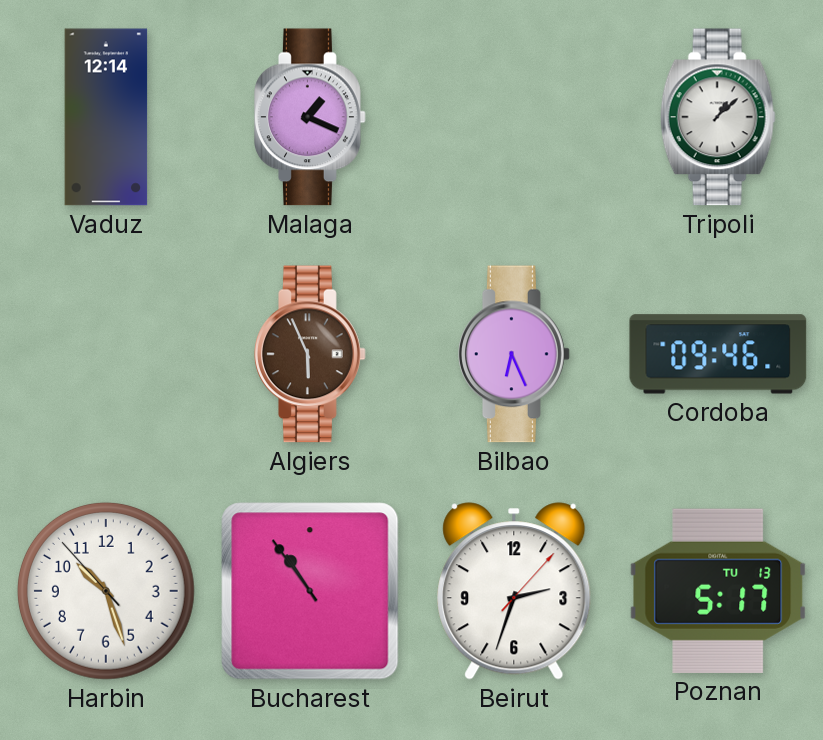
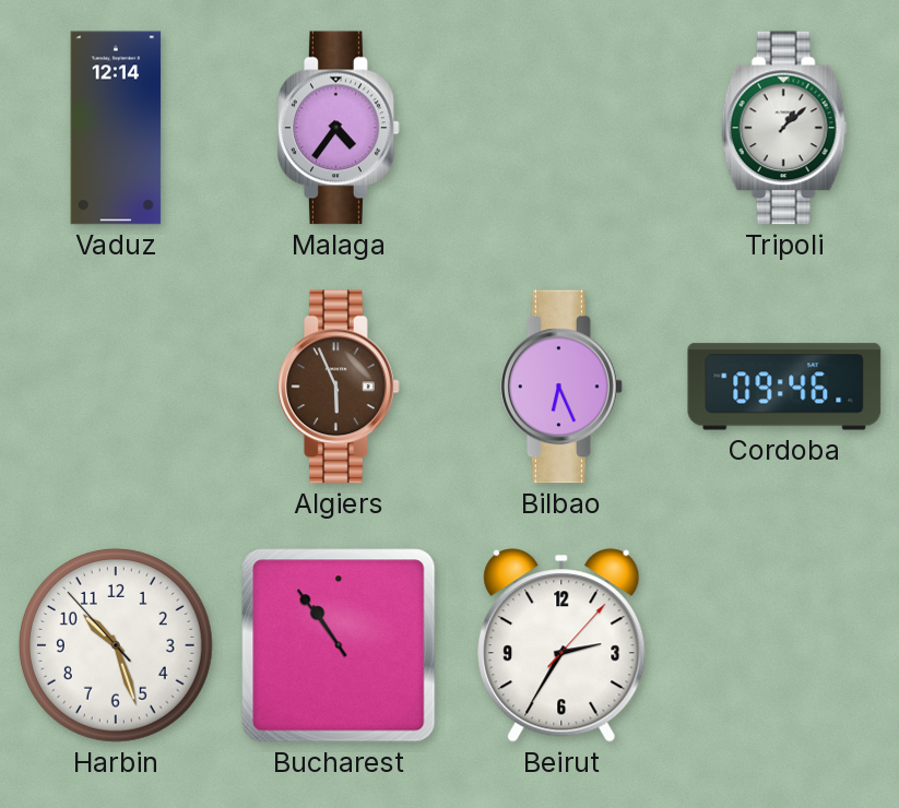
Malaga: 1:19 -> 4:36
Beirut: 2:33 -> 2:35
Poznan: 5:17 -> none
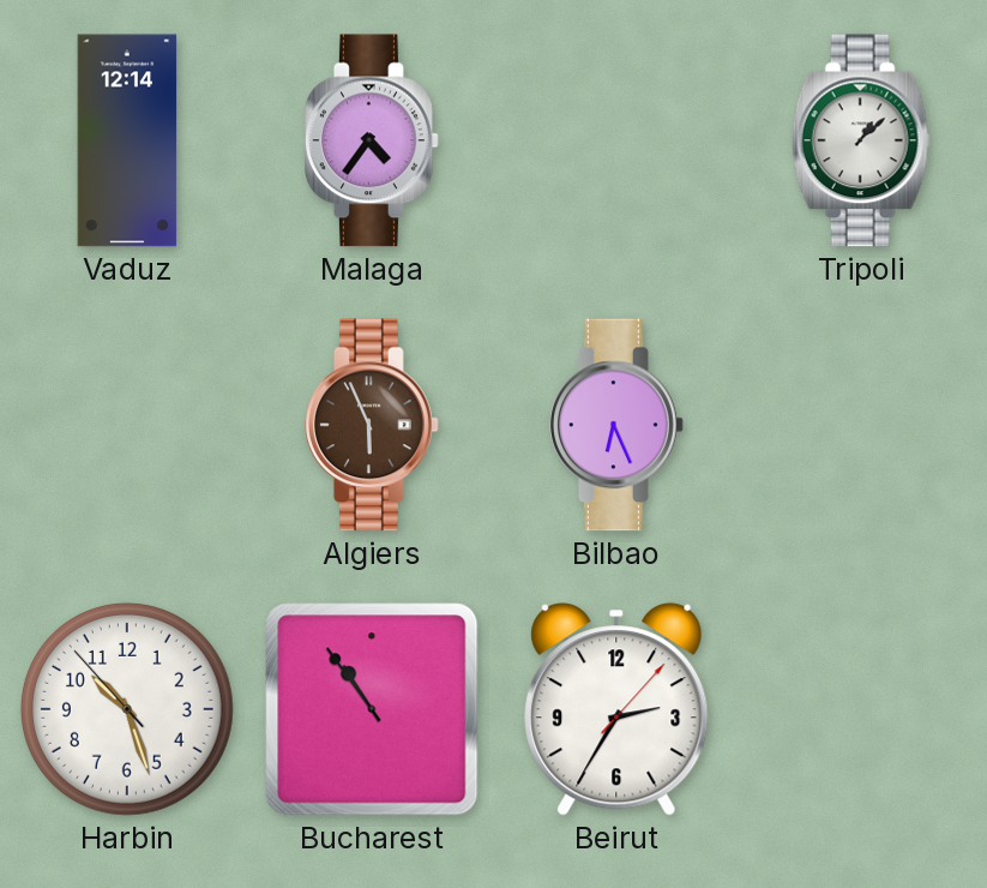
Cordoba: 09:46 -> none
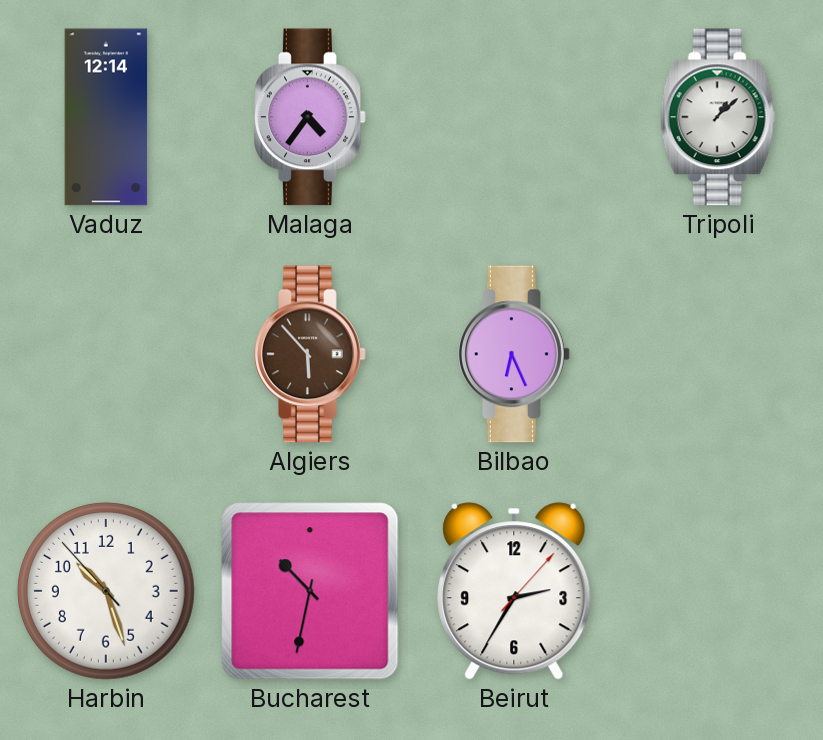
Algiers: 5:56 -> 5:53
Bucharest: 10:54 -> 10:32
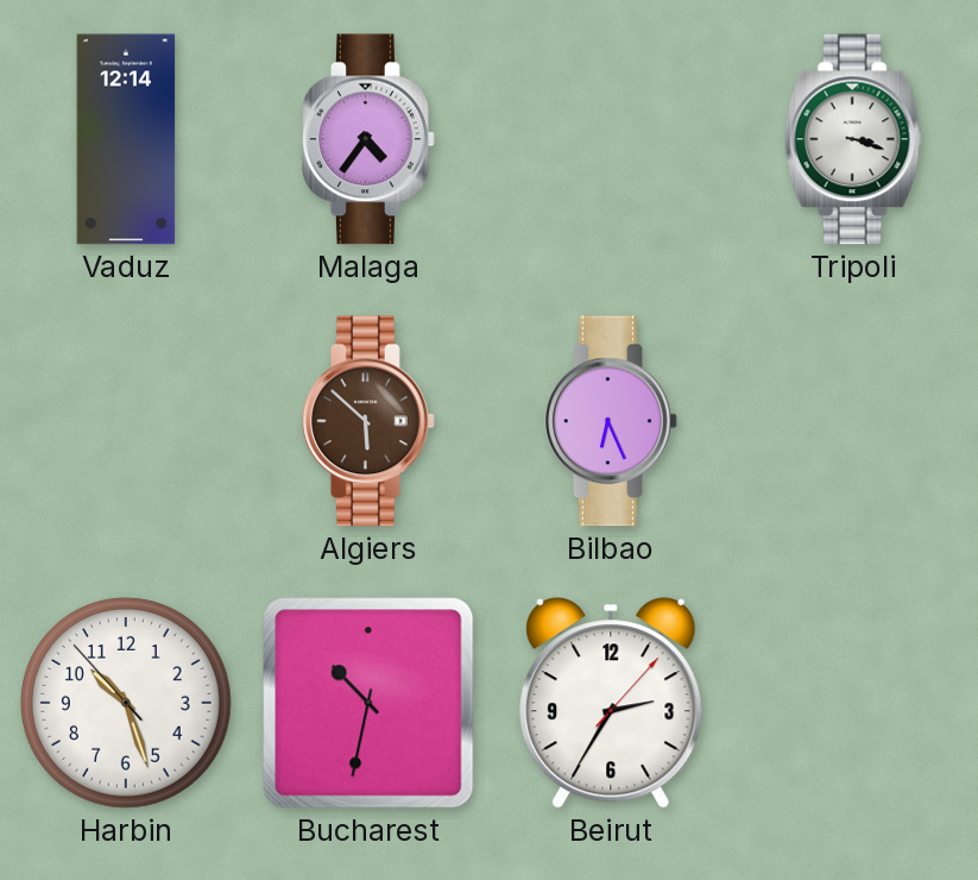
Tripoli: 1:08 -> 3:18
Algiers: 5:53 -> 5:52
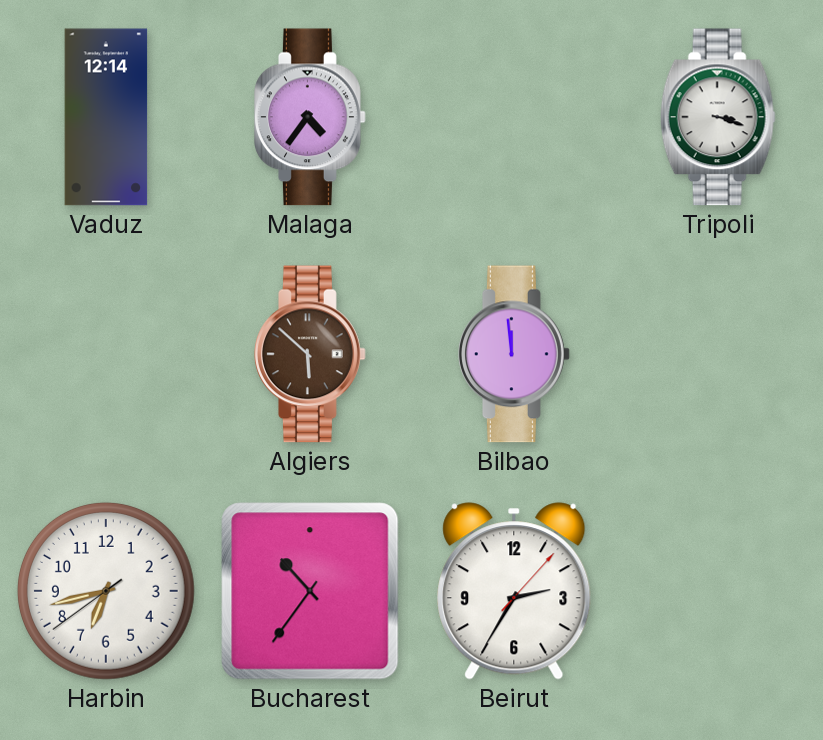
Bilbao: 6:26 -> 11:59
Harbin: 10:26 -> 6:42
Bucharest: 10:32 -> 10:36
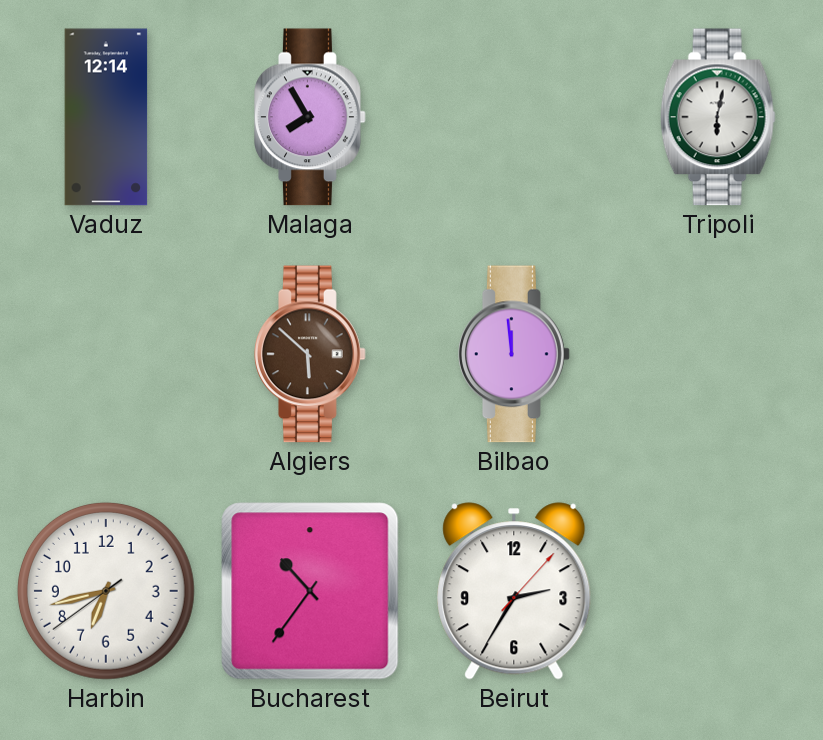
Malaga: 4:36 -> 7:55
Tripoli: 3:18 -> 6:02
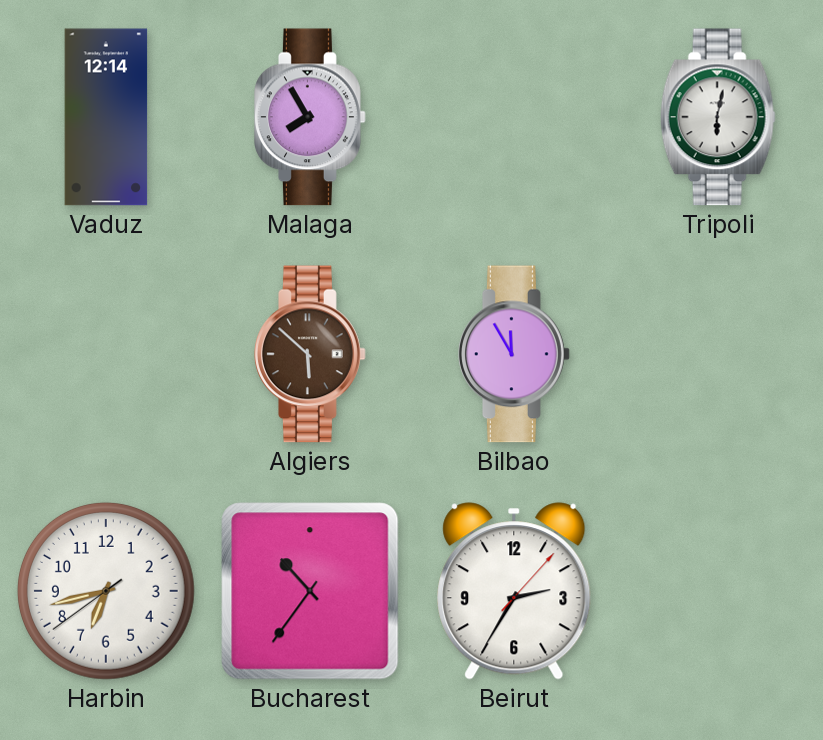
Bilbao: 11:59 -> 11:55
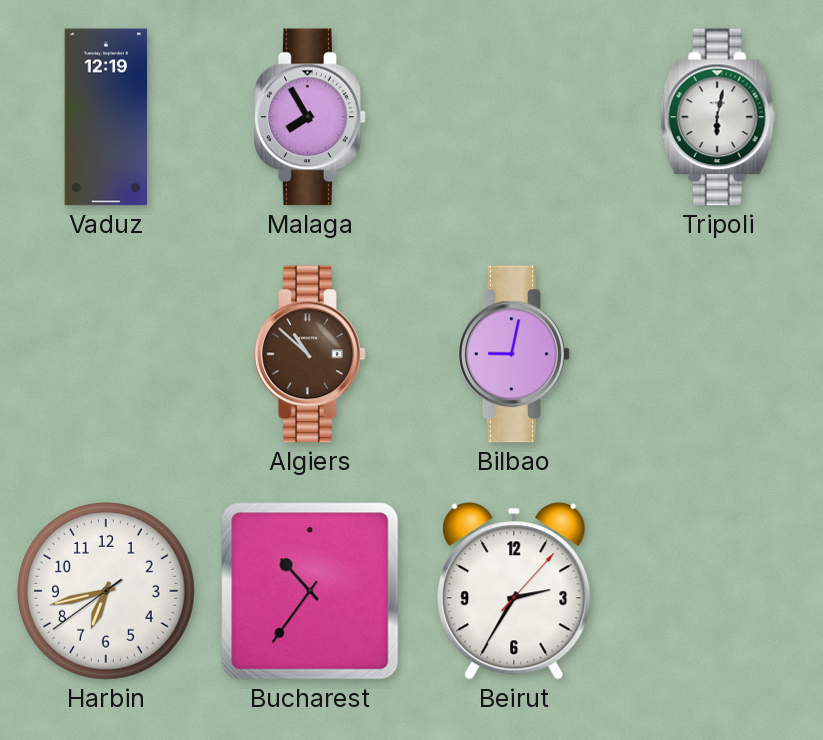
Vaduz: 12:14 -> 12:19
Algiers: 5:52 -> 10:52
Bilbao: 11:55 -> 9:02
